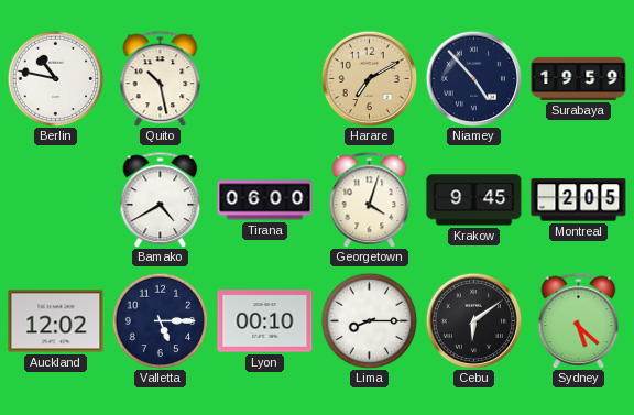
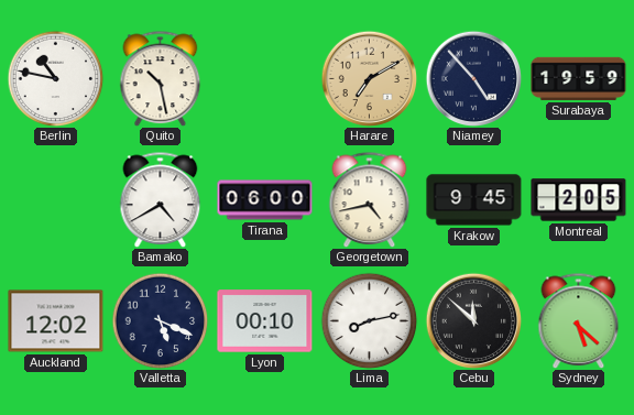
Georgetown: 4:03 -> 4:43
Valletta: 5:15 -> 5:19
Lima: 8:15 -> 8:13
Cebu: 6:09 -> 11:52
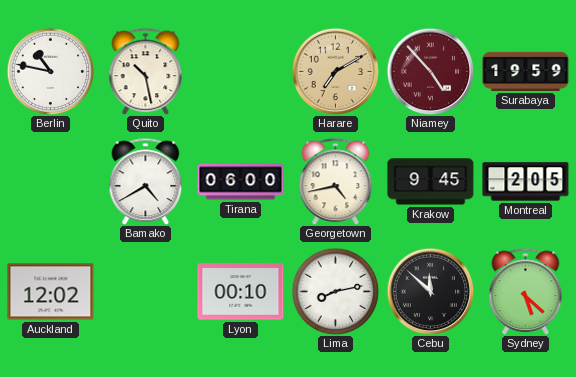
Niamey dial: navy -> burgundy
Valletta: 5:19 -> none
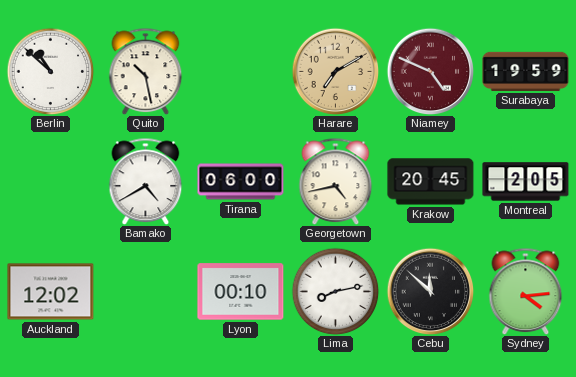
Berlin: 10:47 -> 10:52
Niamey: 4:53 -> 4:49
Krakow: 9:45 -> 20:45
Sydney: 5:22 -> 4:14
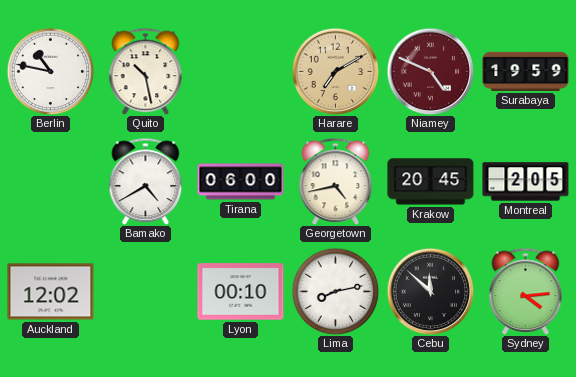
Berlin: 10:52 -> 10:47
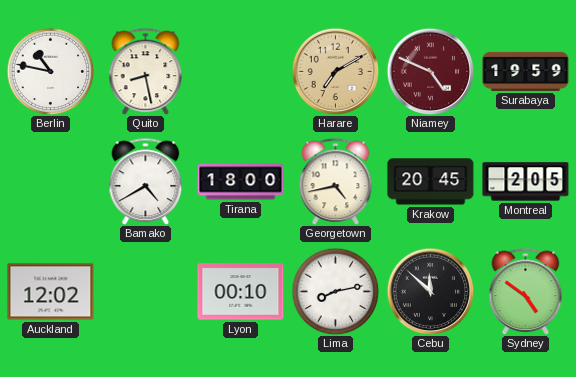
Quito: 10:28 -> 8:28
Tirana: 06:00 -> 18:00
Sydney: 4:14 -> 4:51
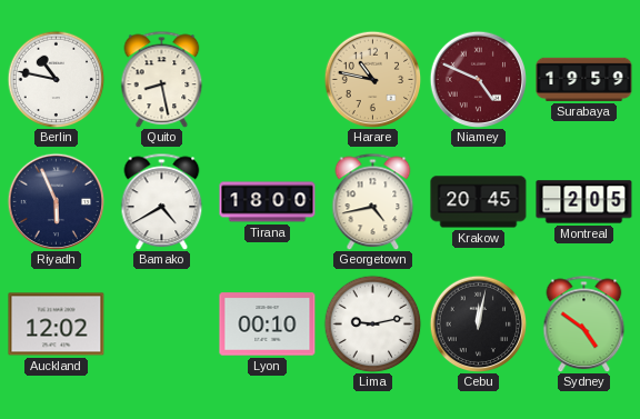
Harare: 7:10 -> 10:47
Riyadh: none -> 5:56
Lima: 8:13 -> 9:13
Cebu: 11:52 -> 12:02
